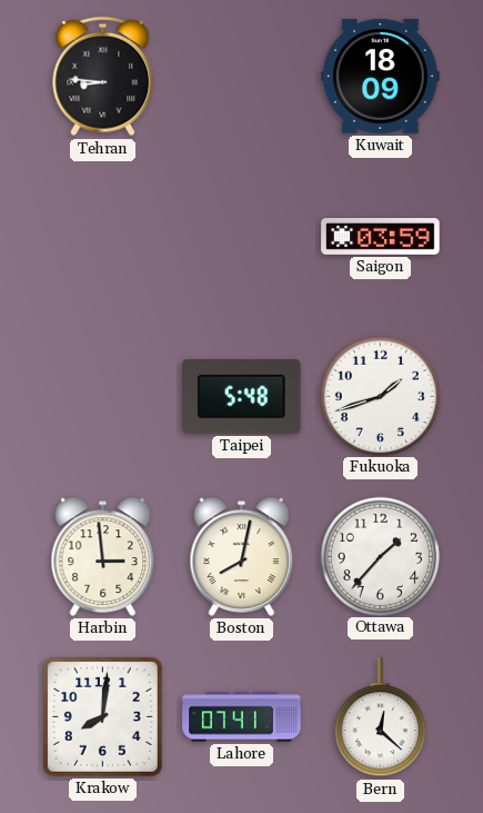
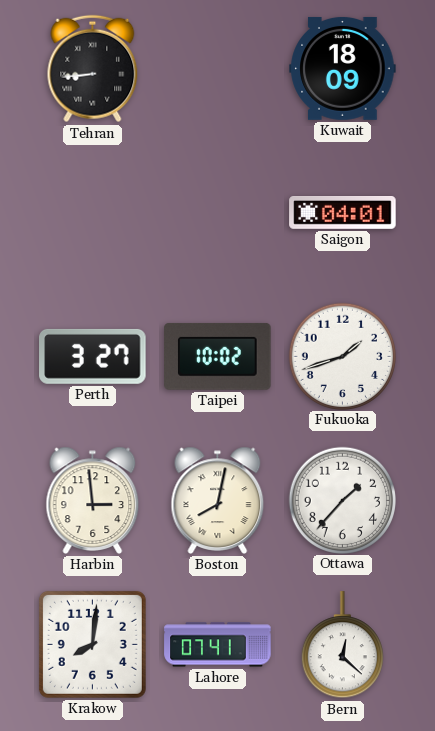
Tehran: 8:46 -> 8:44
Saigon: 03:59 -> 04:01
Perth: none -> 3:27
Taipei: 5:48 -> 10:02
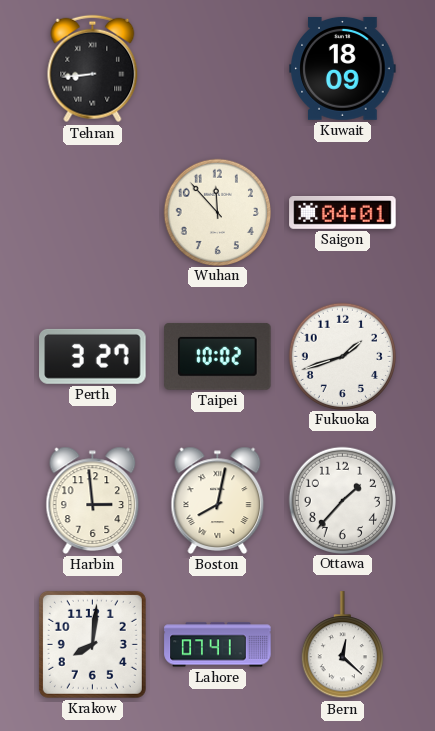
Wuhan: none -> 11:53
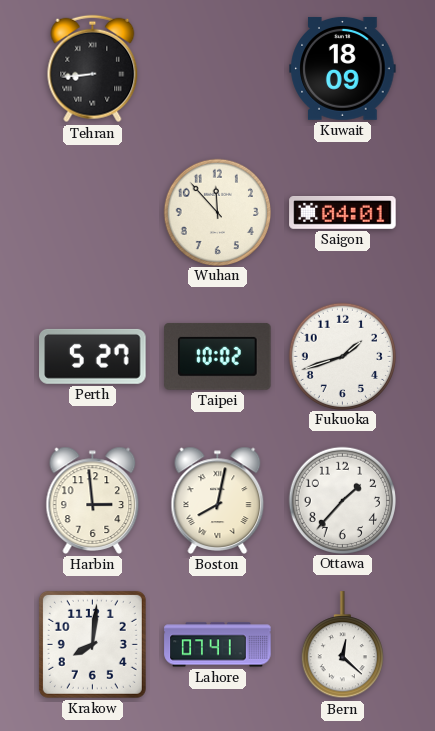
Perth: 3:27 -> 5:27
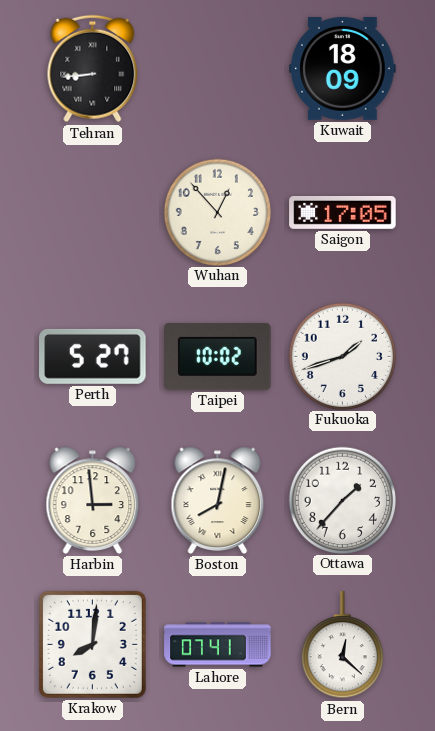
Wuhan: 11:53 -> 12:53
Saigon: 04:01 -> 17:05
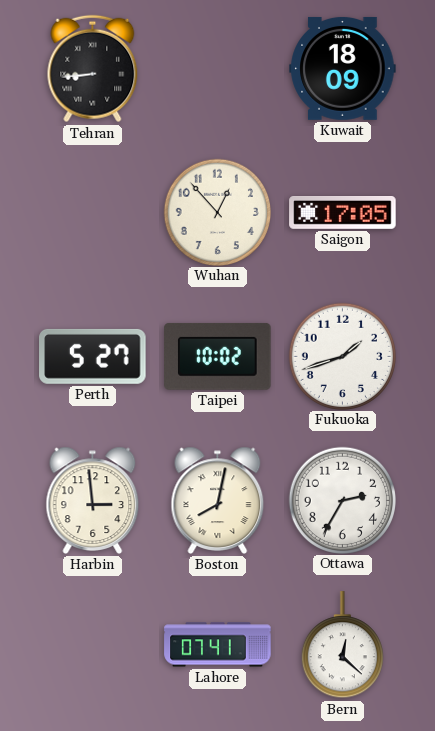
Ottawa: 1:37 -> 2:35
Krakow: 8:01 -> none
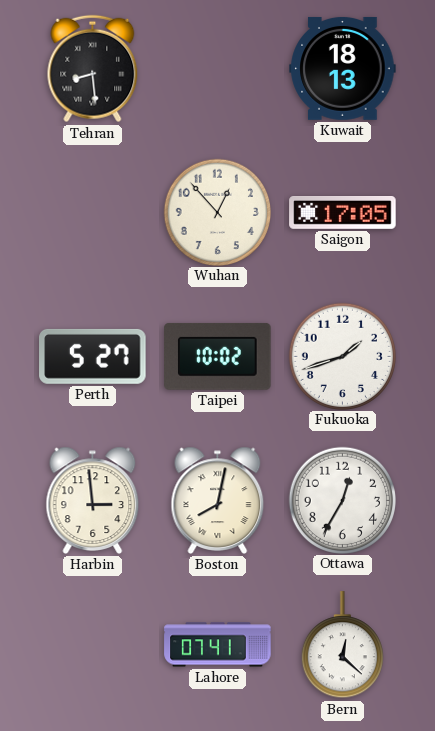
Tehran: 8:44 -> 8:29
Kuwait: 18:09 -> 18:13
Ottawa: 2:35 -> 12:35
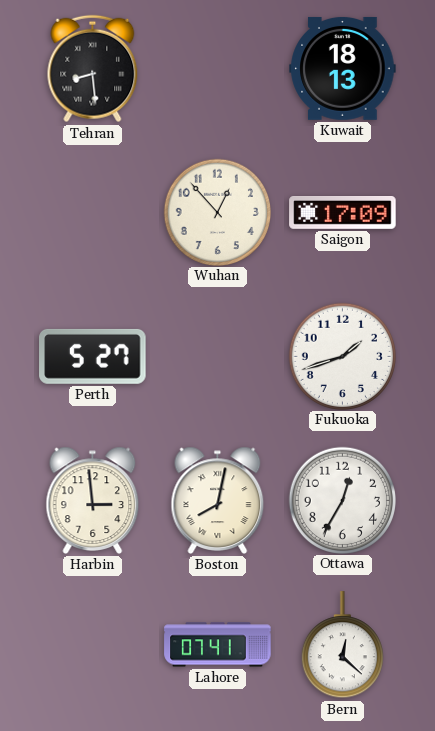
Saigon: 17:05 -> 17:09
Taipei: 10:02 -> none
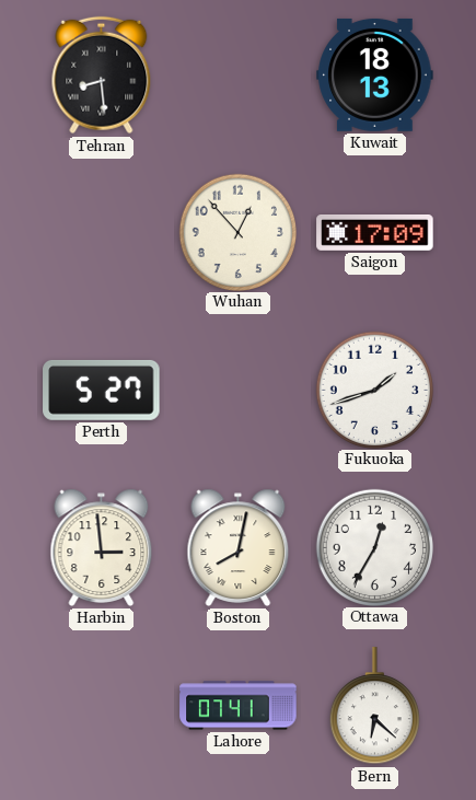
Bern: 12:22 -> 6:22
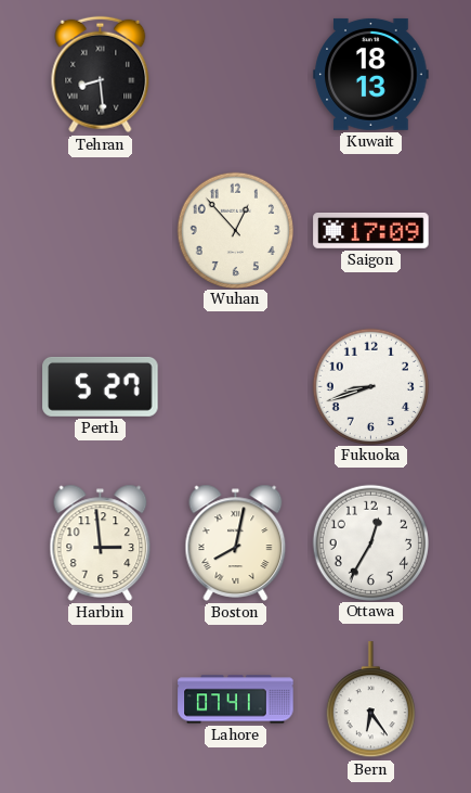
Fukuoka: 1:42 -> 8:42
Bern: 6:22 -> 6:24
